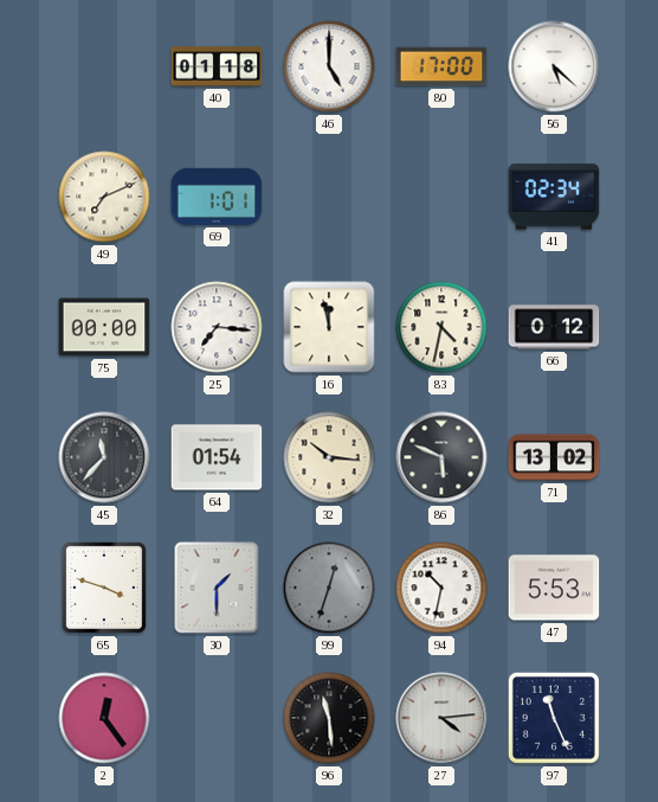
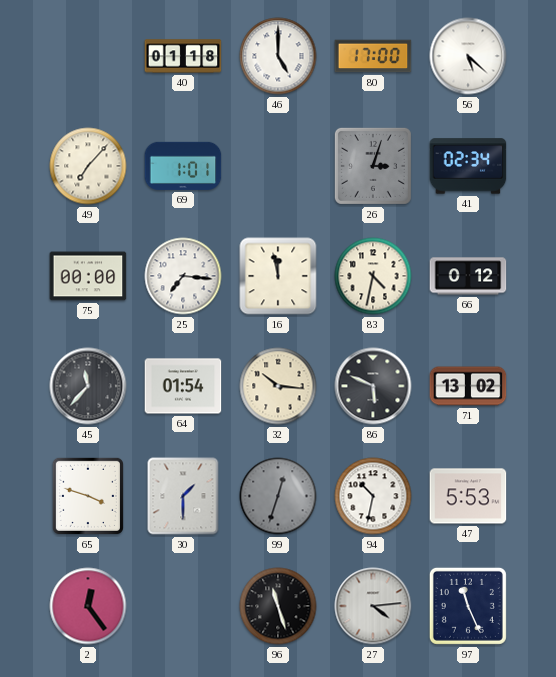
49: 7:11 -> 7:07
26: none -> 3:03
96: 11:29 -> 11:27
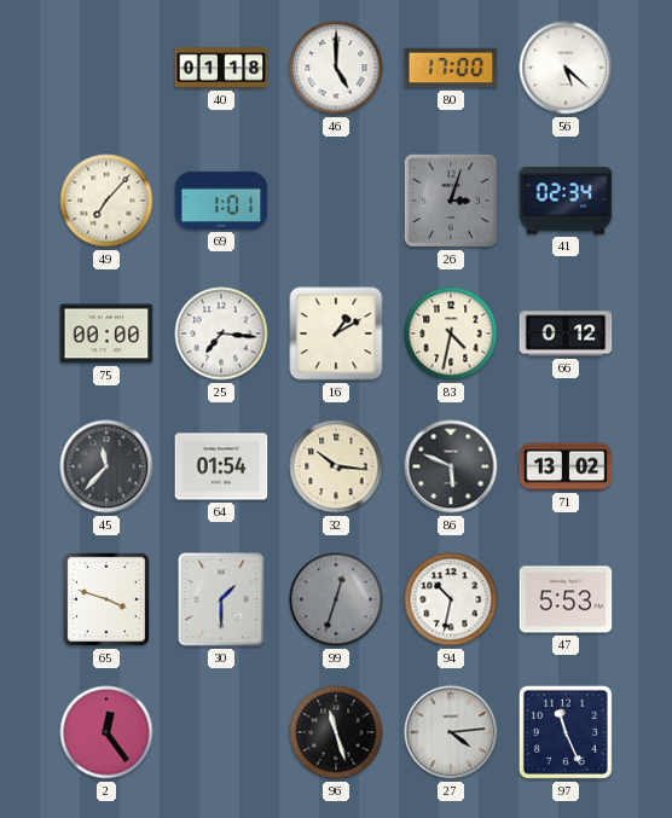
16: 11:58 -> 1:10
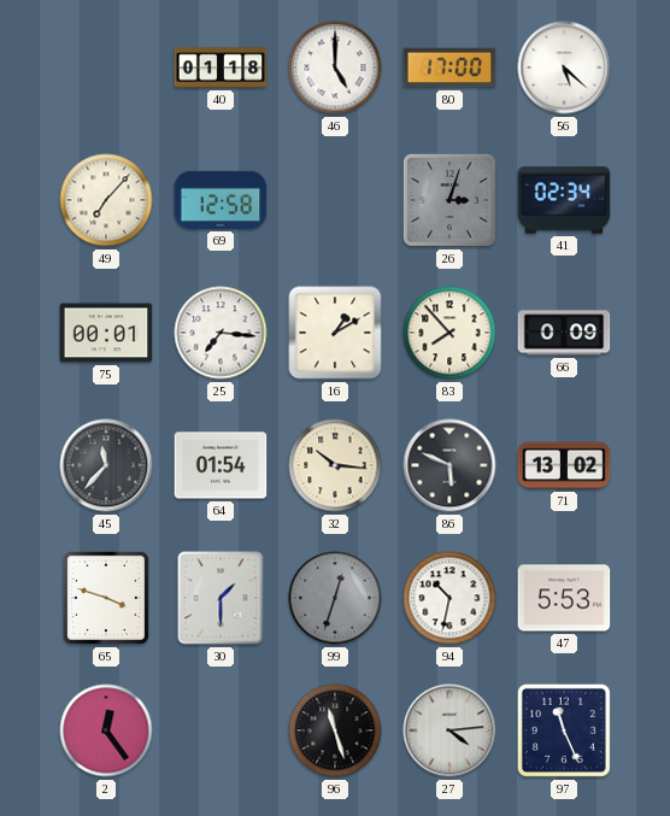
69: 1:01 -> 12:58
75: 00:00 -> 00:01
83: 4:32 -> 7:53
66: 0:12 -> 0:09
